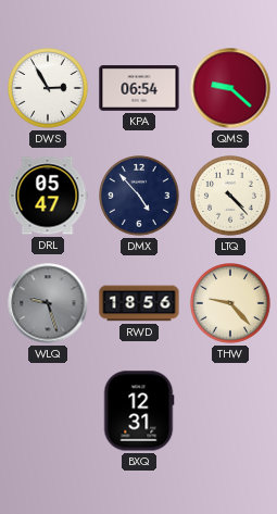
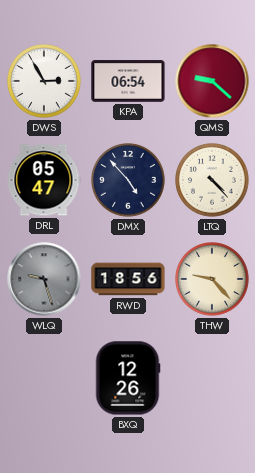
BXQ: 12:31 -> 12:26
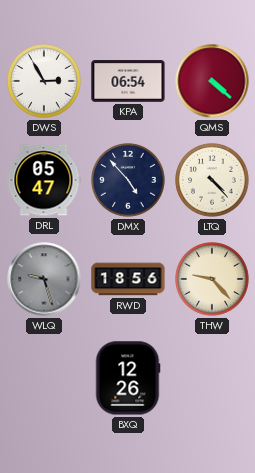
QMS: 9:22 -> 4:22
